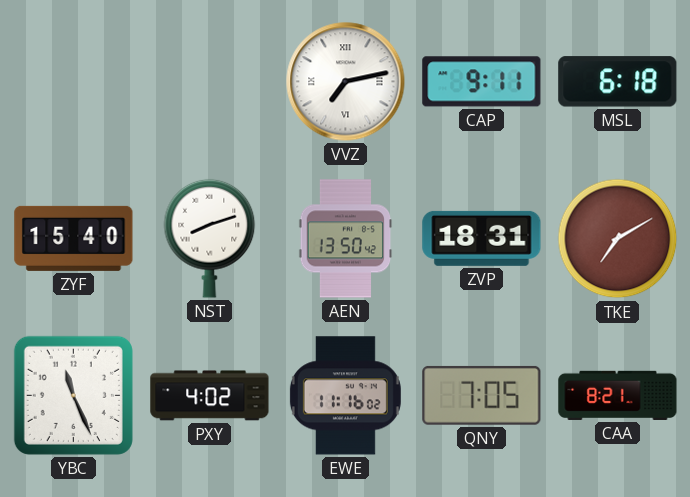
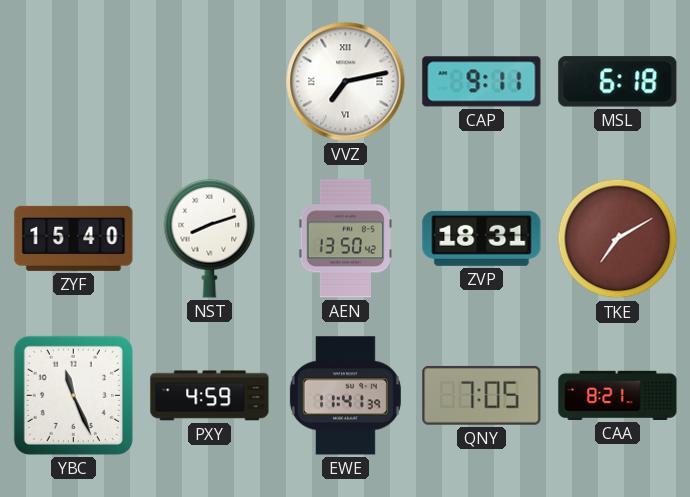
PXY: 4:02 -> 4:59
EWE: 11:16 -> 11:41
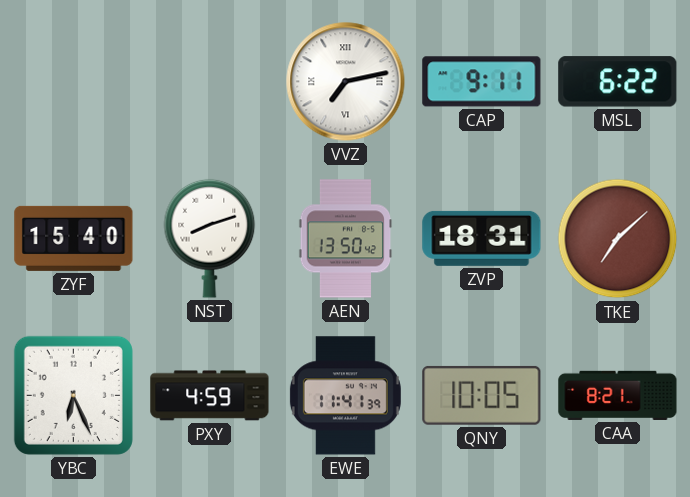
MSL: 6:18 -> 6:22
TKE: 7:10 -> 7:08
YBC: 11:26 -> 6:26
QNY: 7:05 -> 10:05
